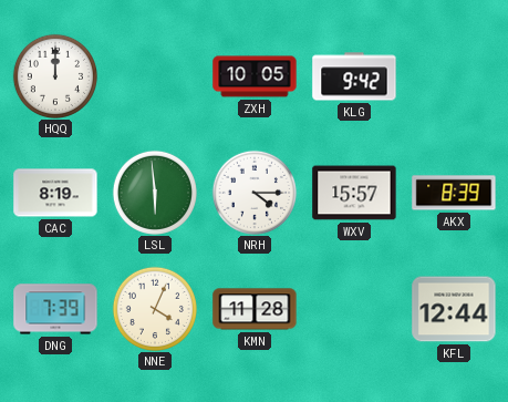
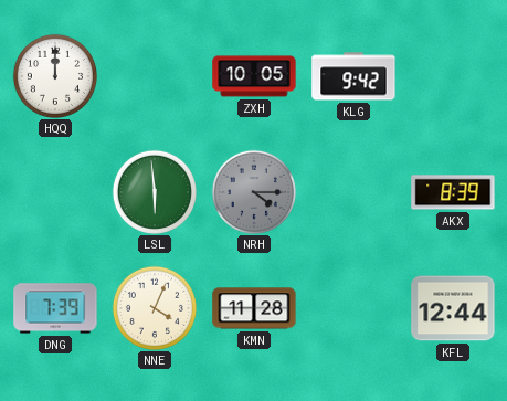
CAC: 8:19 -> none
NRH dial: white -> grey
WXV: 15:57 -> none
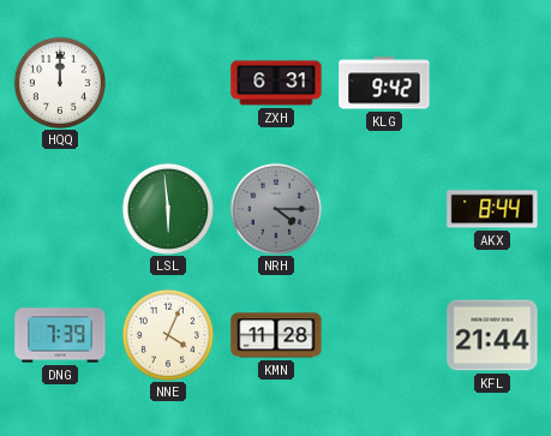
ZXH: 10:05 -> 6:31
AKX: 8:39 -> 8:44
KFL: 12:44 -> 21:44
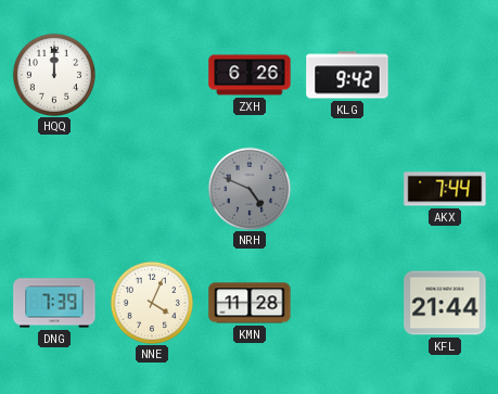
ZXH: 6:31 -> 6:26
LSL: 5:59 -> none
NRH: 4:15 -> 4:49
AKX: 8:44 -> 7:44
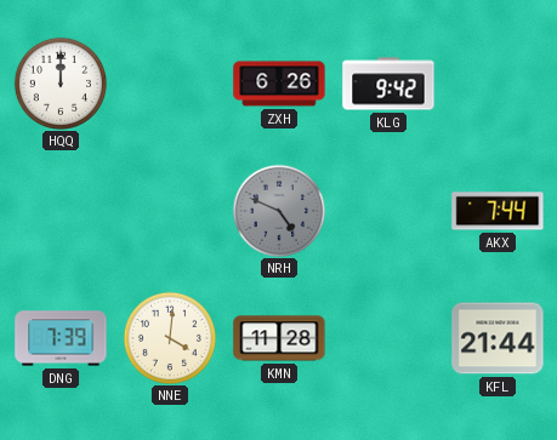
NNE: 4:04 -> 4:01
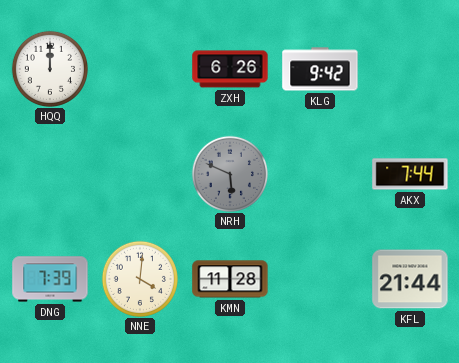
NRH: 4:49 -> 5:49
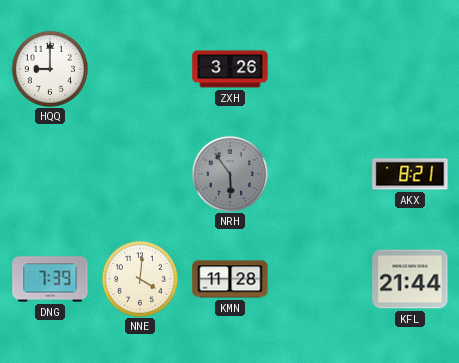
HQQ: 12:00 -> 9:00
ZXH: 6:26 -> 3:26
KLG: 9:42 -> none
NRH: 5:49 -> 5:54
AKX: 7:44 -> 8:21
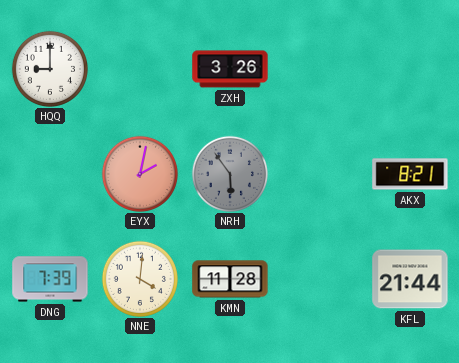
EYX: none -> 2:02
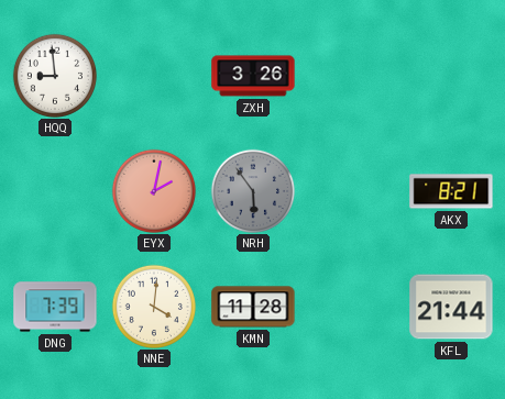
HQQ: 9:00 -> 8:59
